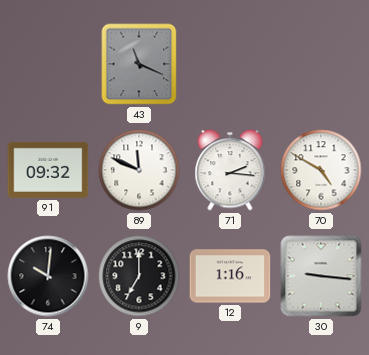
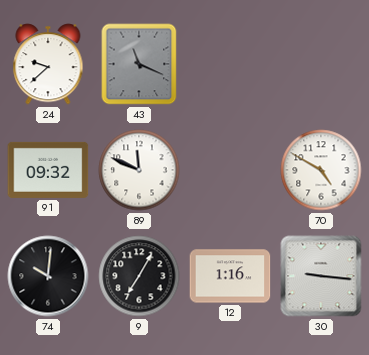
24: none -> 9:38
71: 2:16 -> none
9: 7:00 -> 7:05
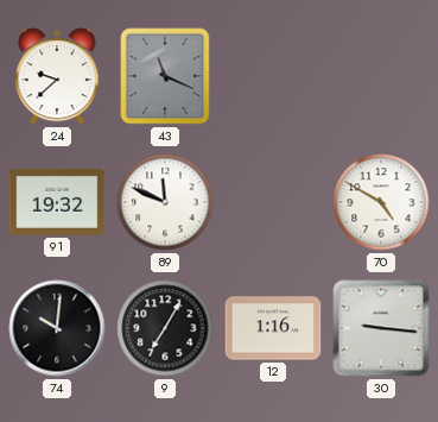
91: 09:32 -> 19:32
